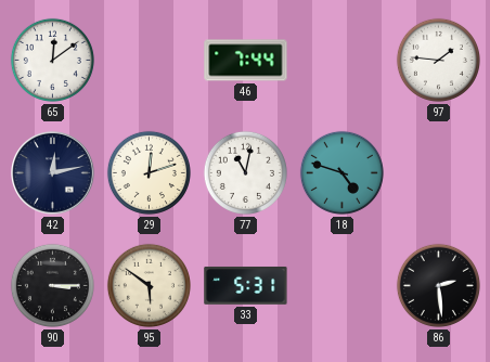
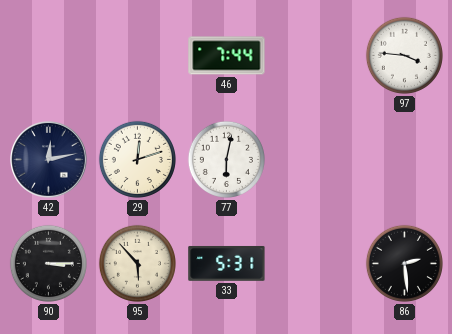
65: 12:09 -> none
97: 1:46 -> 3:46
77: 11:02 -> 6:02
18: 4:48 -> none
95: 5:51 -> 5:53
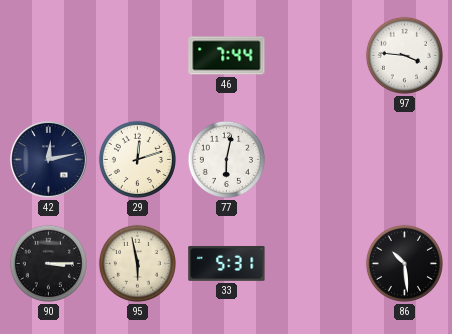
95: 5:53 -> 5:58
86: 2:29 -> 10:29
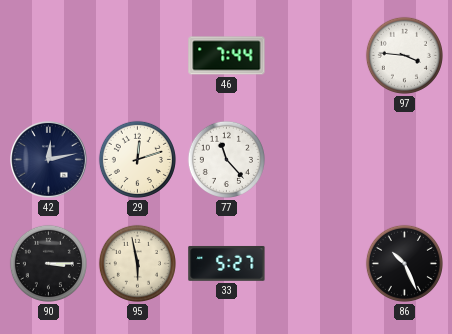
77: 6:02 -> 11:23
33: 5:31 -> 5:27
86: 10:29 -> 10:26
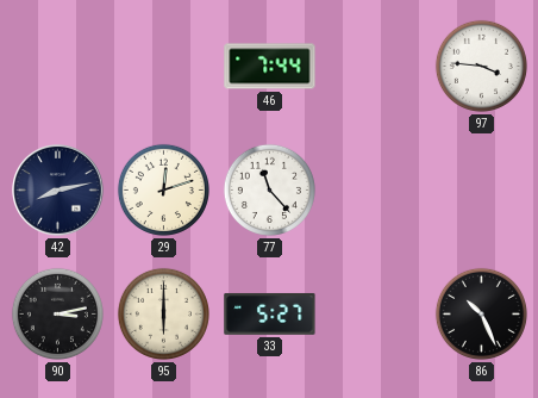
42: 12:13 -> 8:13
90: 3:15 -> 3:13
95: 5:58 -> 6:00
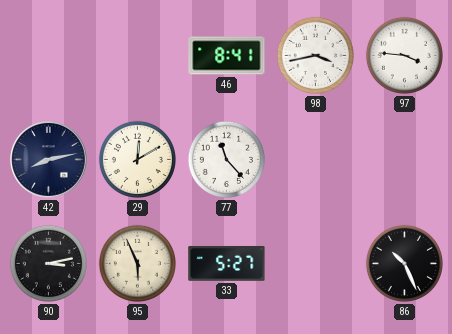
46: 7:44 -> 8:41
98: none -> 3:43
29: 12:12 -> 12:10
95: 6:00 -> 5:56
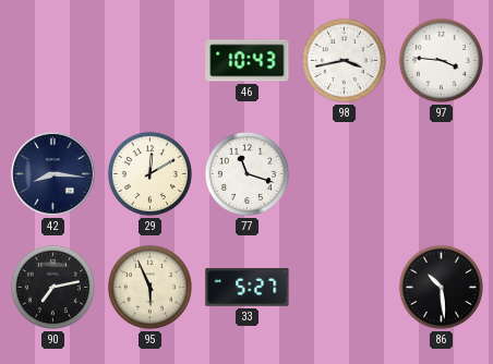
46: 8:41 -> 10:43
42: 8:13 -> 8:16
77: 11:23 -> 11:18
90: 3:13 -> 7:13
86: 10:26 -> 10:29
